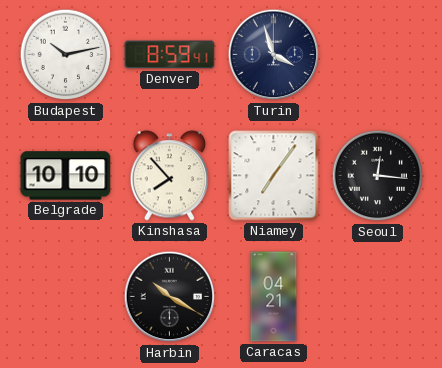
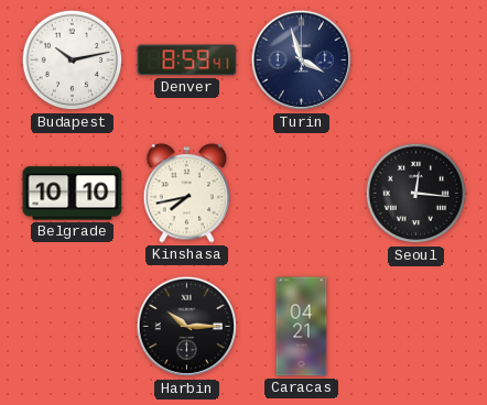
Kinshasa: 7:53 -> 7:43
Niamey: 7:06 -> none
Harbin: 10:20 -> 10:15
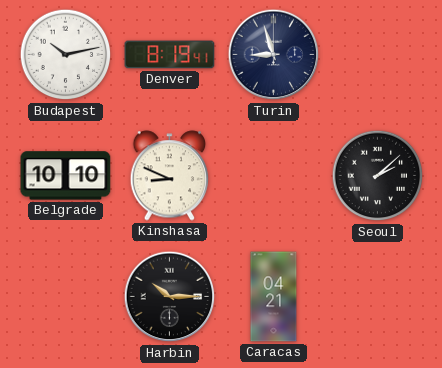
Denver: 8:59 -> 8:19
Turin: 3:57 -> 8:57
Kinshasa: 7:43 -> 8:49
Seoul: 12:16 -> 2:08
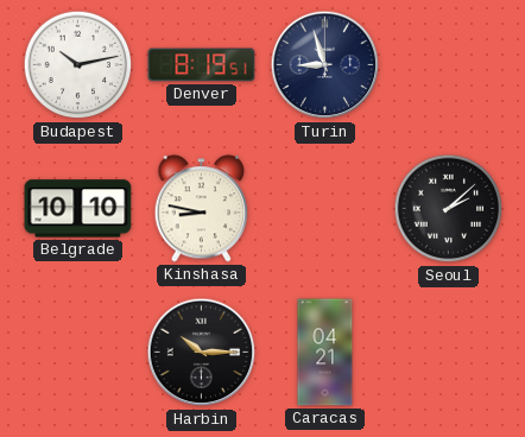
Denver: 8:19:41 -> 8:19:51
Kinshasa: 8:49 -> 8:47
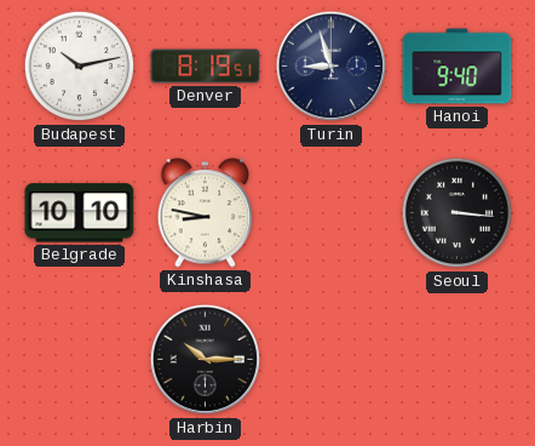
Hanoi: none -> 9:40
Seoul: 2:08 -> 3:16
Caracas: 04:21 -> none
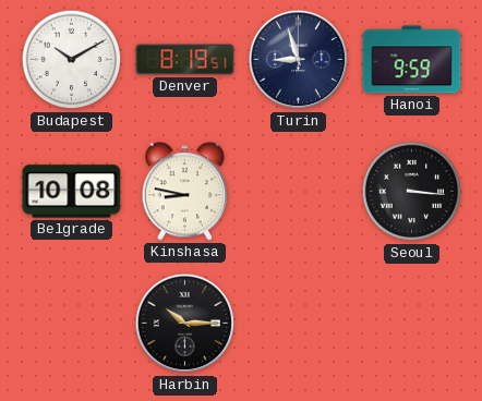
Budapest: 10:13 -> 10:10
Hanoi: 9:40 -> 9:59
Belgrade: 10:10 -> 10:08
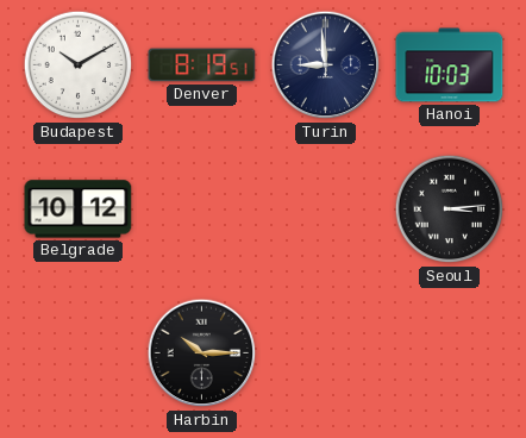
Turin: 8:57 -> 8:59
Hanoi: 9:59 -> 10:03
Belgrade: 10:08 -> 10:12
Kinshasa: 8:47 -> none
Seoul: 3:16 -> 3:14
